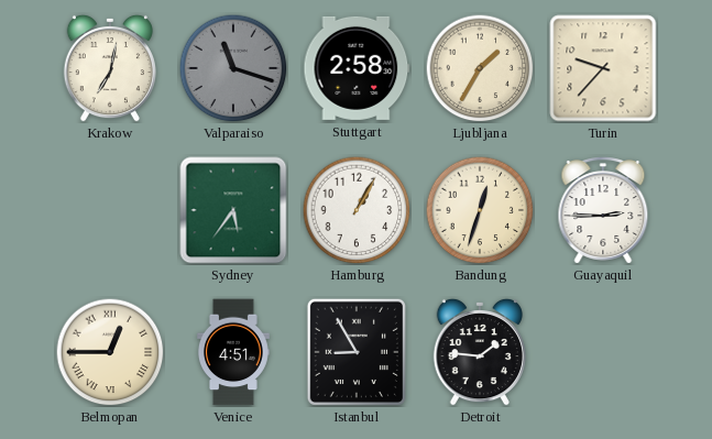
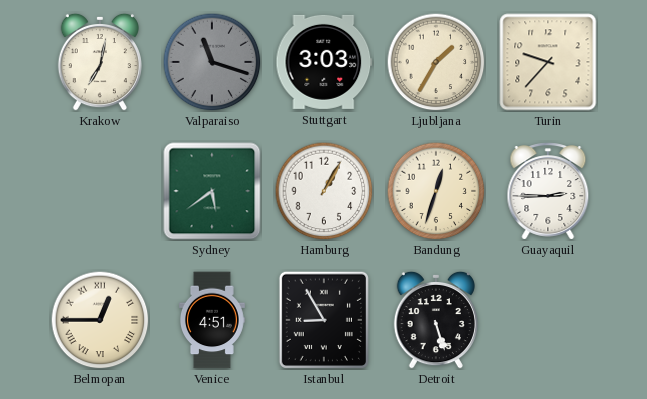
Stuttgart: 2:58 -> 3:03
Sydney: 5:36 -> 5:39
Detroit: 1:46 -> 5:27
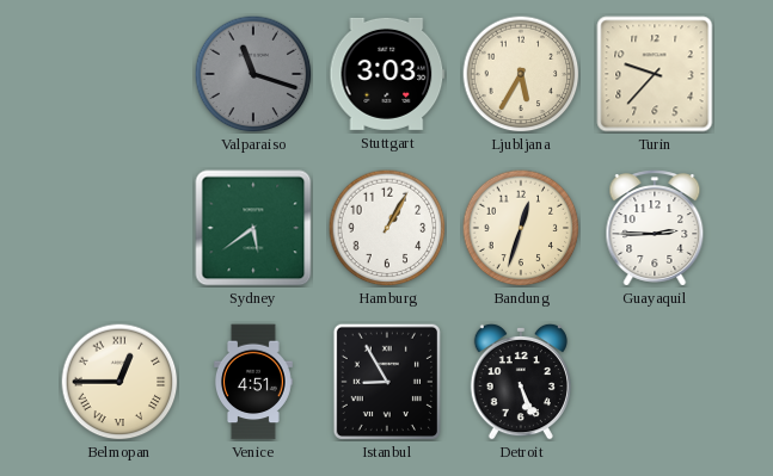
Krakow: 7:02 -> none
Ljubljana: 1:35 -> 5:35
Detroit: 5:27 -> 5:26
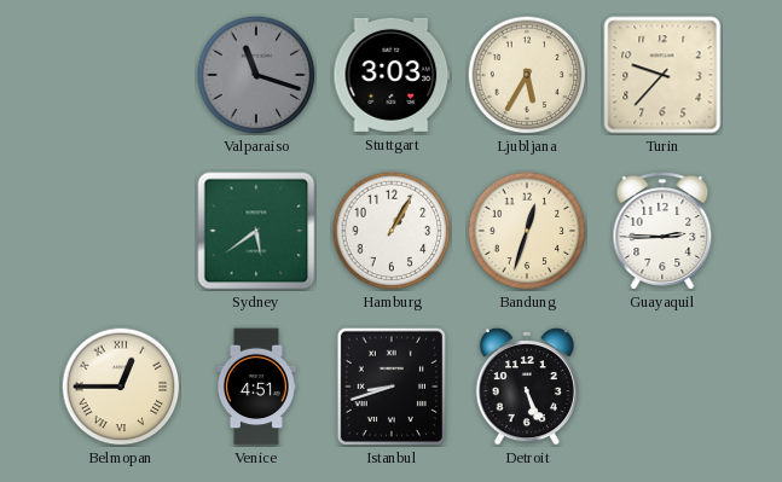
Istanbul: 8:55 -> 8:42
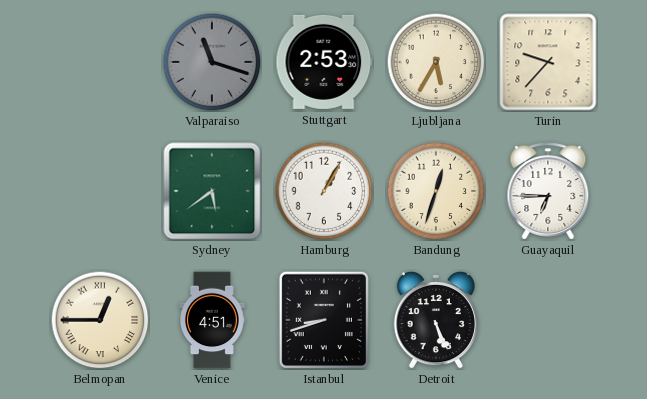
Stuttgart: 3:03 -> 2:53
Guayaquil: 2:45 -> 6:45
